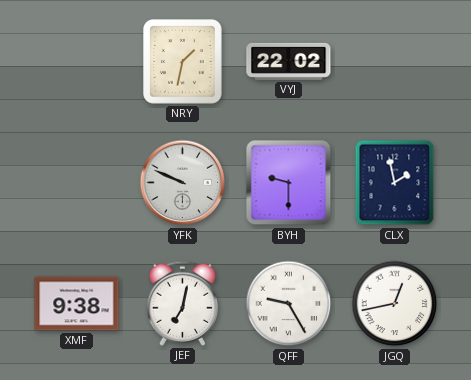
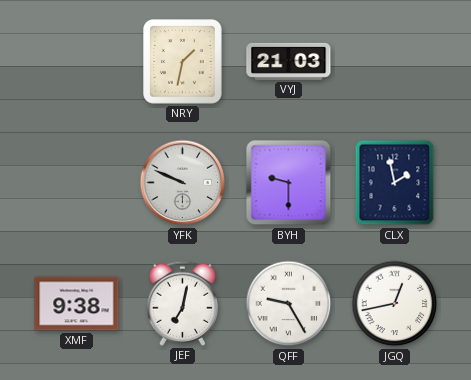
VYJ: 22:02 -> 21:03
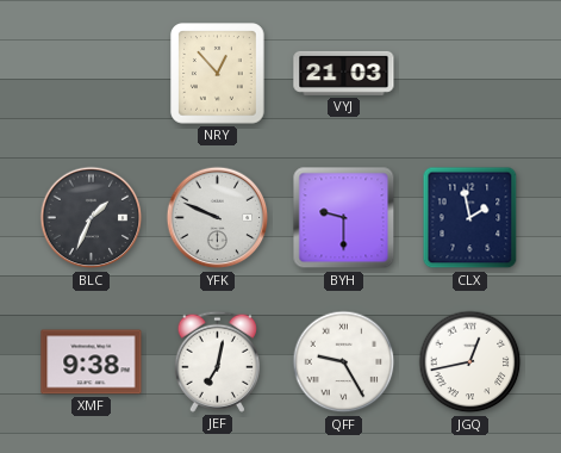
NRY: 1:32 -> 12:53
BLC: none -> 1:34
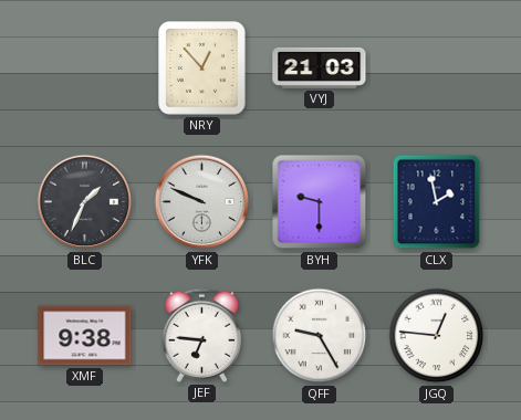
JEF: 7:02 -> 6:46
JGQ: 12:43 -> 12:46
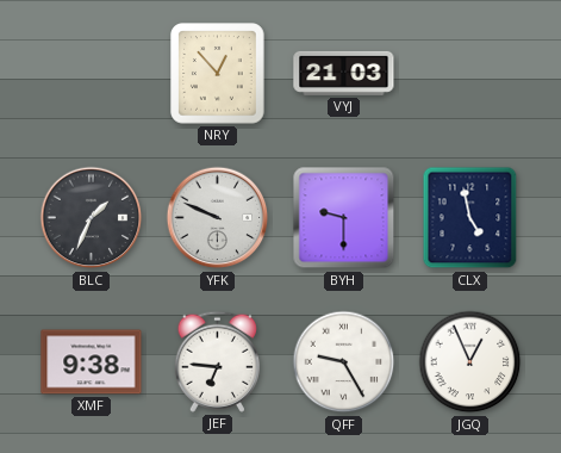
CLX: 1:58 -> 4:58
JGQ: 12:46 -> 12:56
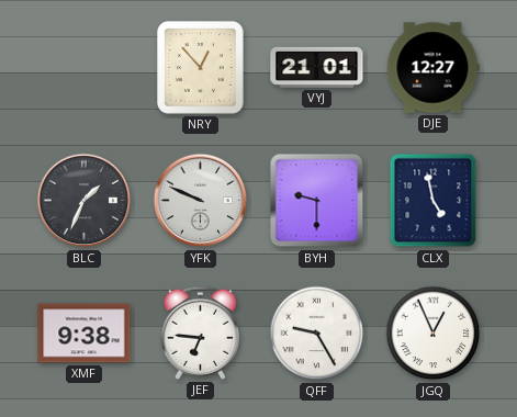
VYJ: 21:03 -> 21:01
DJE: none -> 12:27
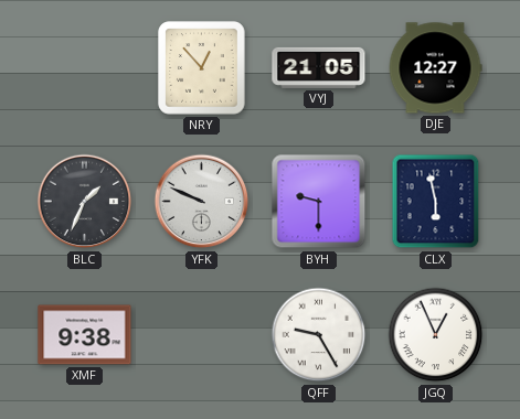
VYJ: 21:01 -> 21:05
CLX: 4:58 -> 5:58
JEF: 6:46 -> none
